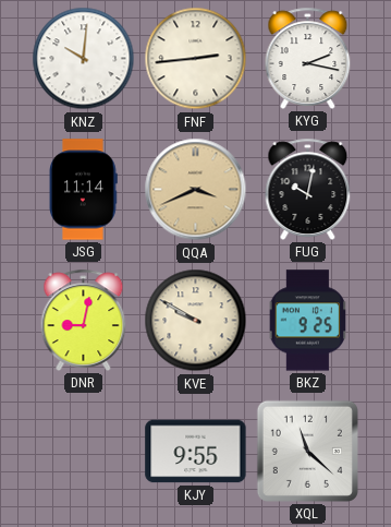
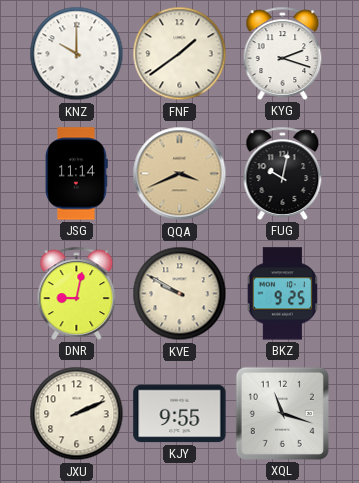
KNZ: 10:01 -> 10:00
FNF: 2:44 -> 1:39
KYG: 2:17 -> 2:18
JXU: none -> 2:11
XQL: 11:22 -> 11:18
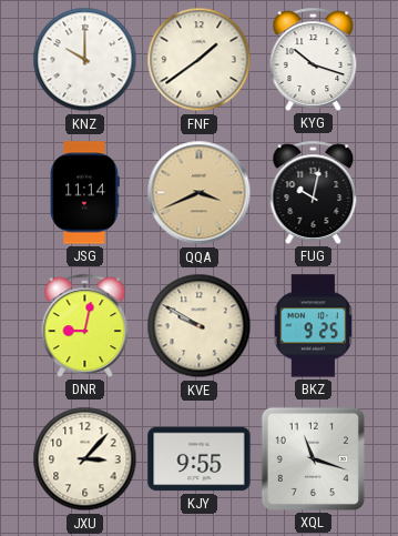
KYG: 2:18 -> 10:18
JXU: 2:11 -> 3:07
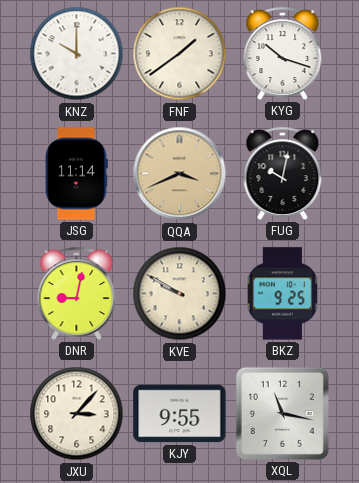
XQL: 11:18 -> 11:17
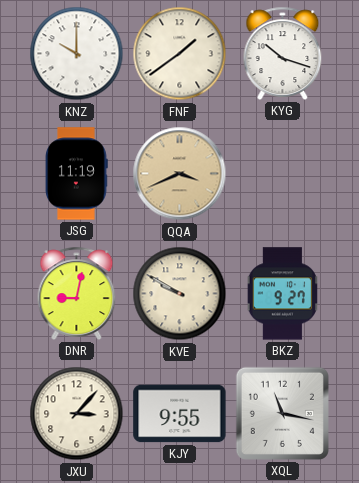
JSG: 11:14 -> 11:19
FUG: 10:02 -> none
BKZ: 9:25 -> 9:27
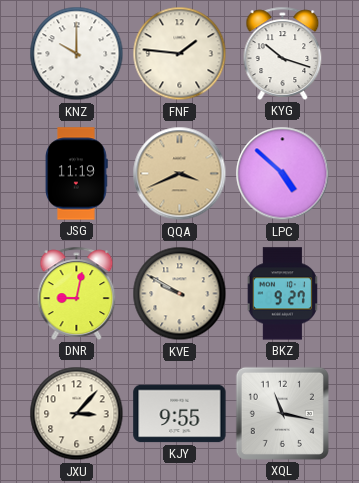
FNF: 1:39 -> 1:46
LPC: none -> 4:52
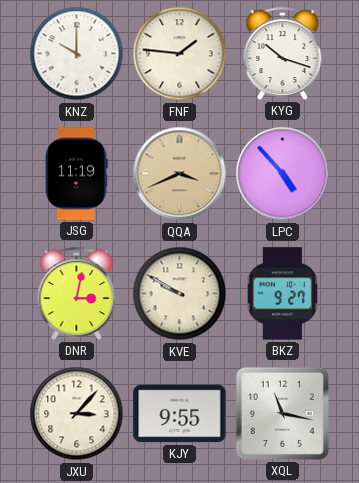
LPC: 4:52 -> 4:53
DNR: 9:02 -> 3:02
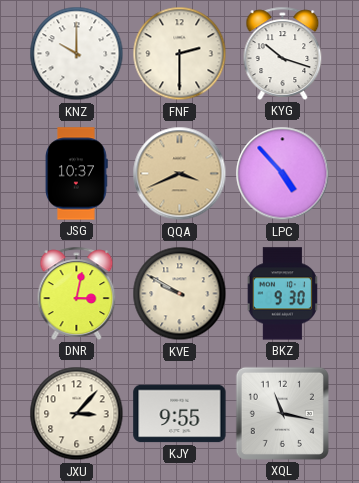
FNF: 1:46 -> 2:30
JSG: 11:19 -> 10:37
BKZ: 9:27 -> 9:30
